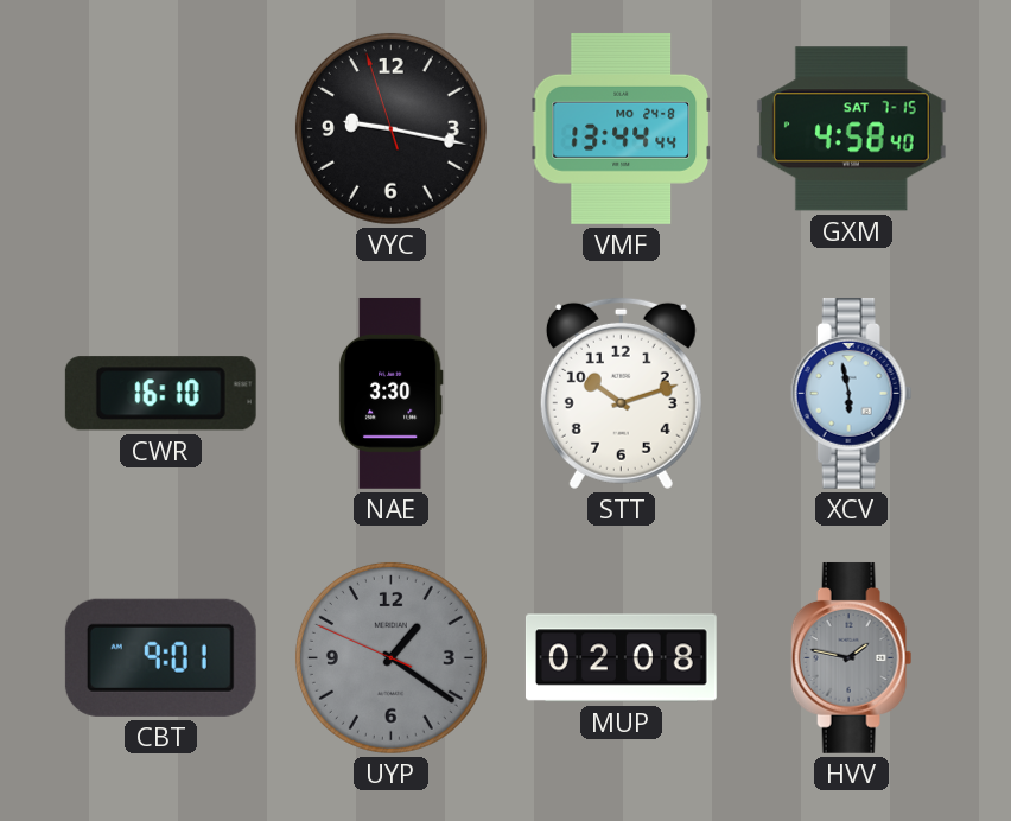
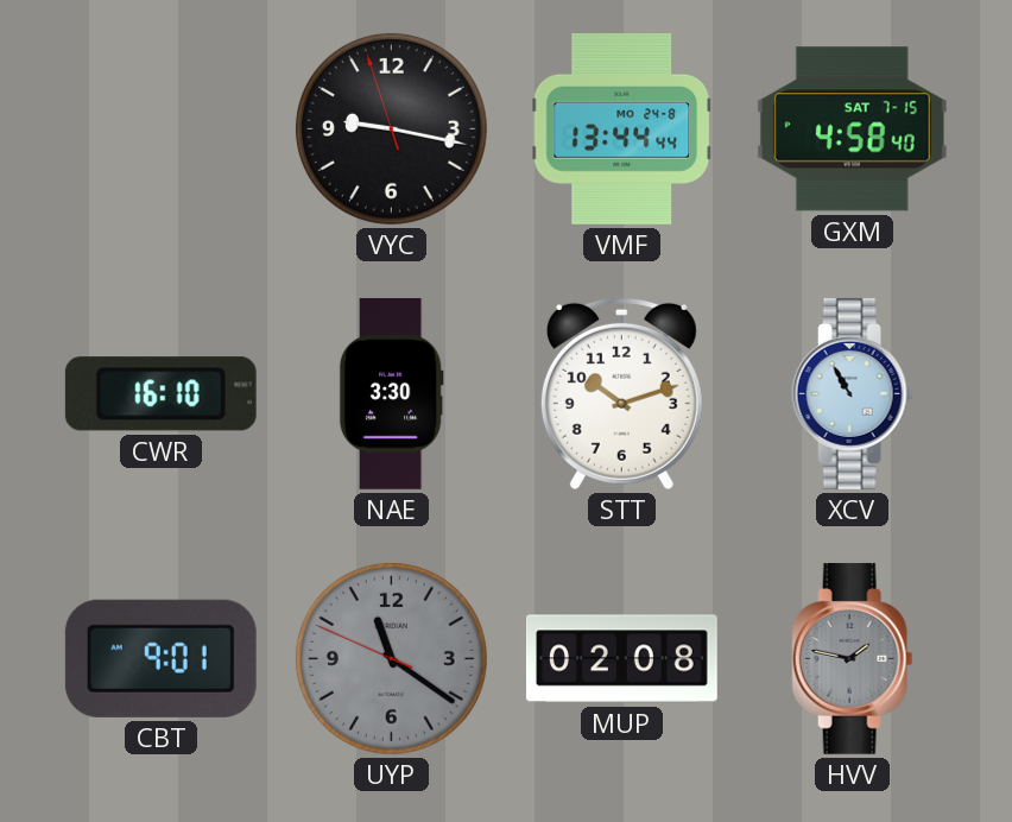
XCV: 5:58 -> 10:55
UYP: 1:20 -> 11:20
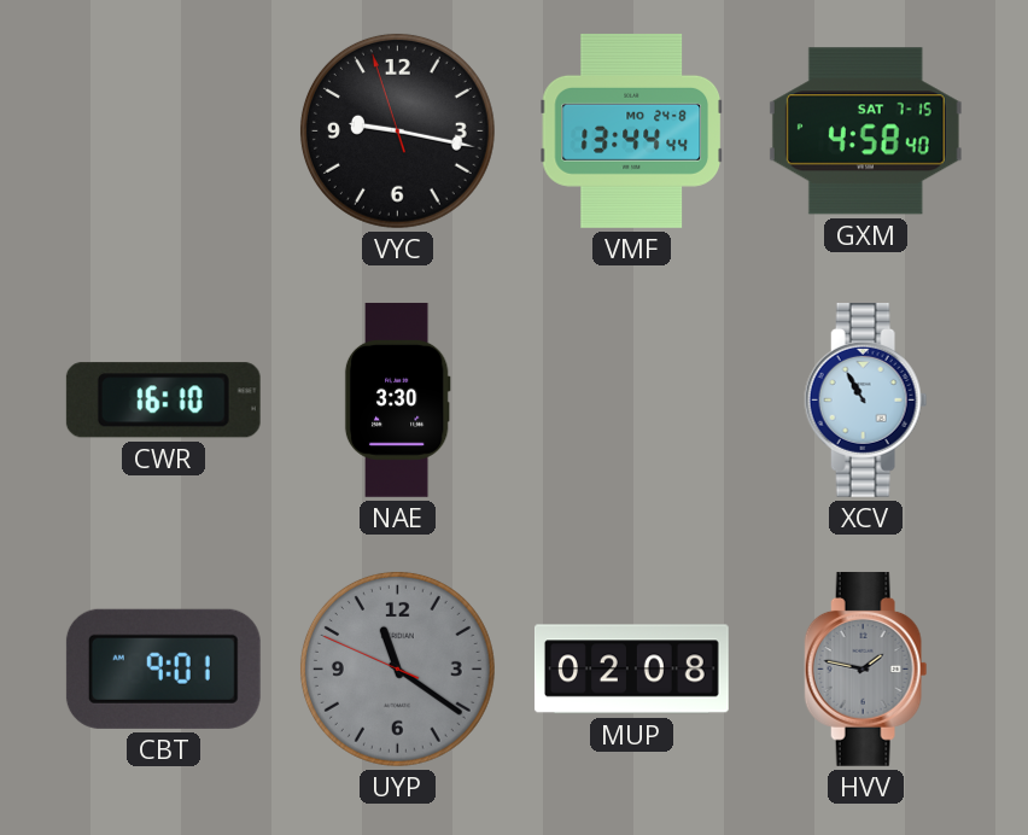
STT: 10:12 -> none
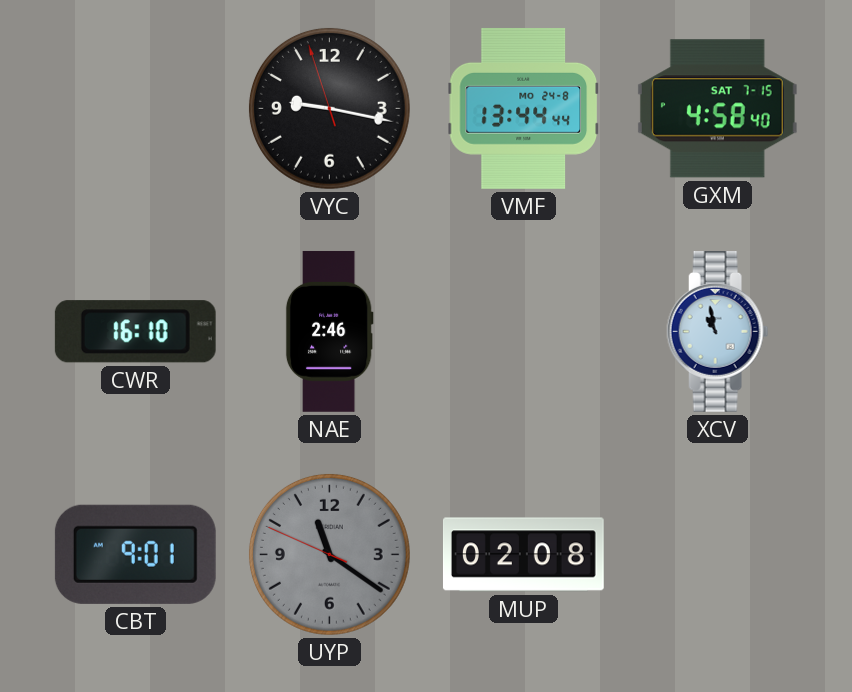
NAE: 3:30 -> 2:46
XCV: 10:55 -> 10:58
HVV: 1:47 -> none
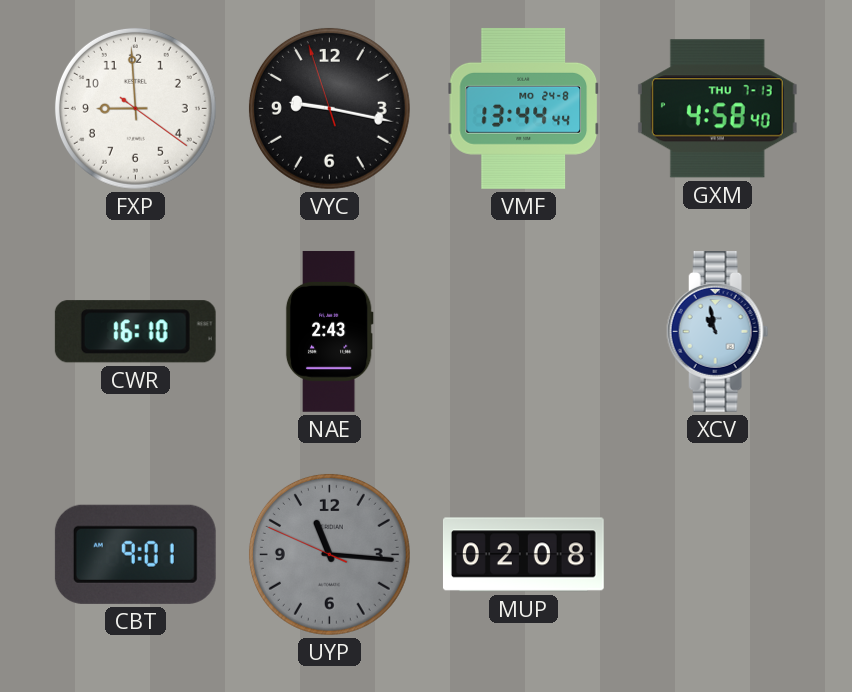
FXP: none -> 8:59
GXM date: SAT 7-15 -> THU 7-13
NAE: 2:46 -> 2:43
UYP: 11:20 -> 11:15
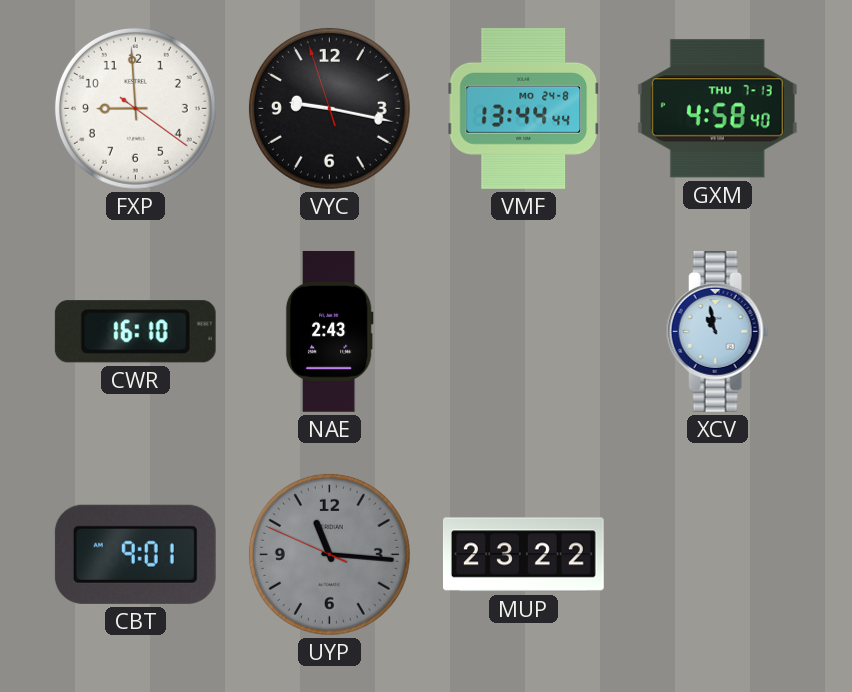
MUP: 02:08 -> 23:22
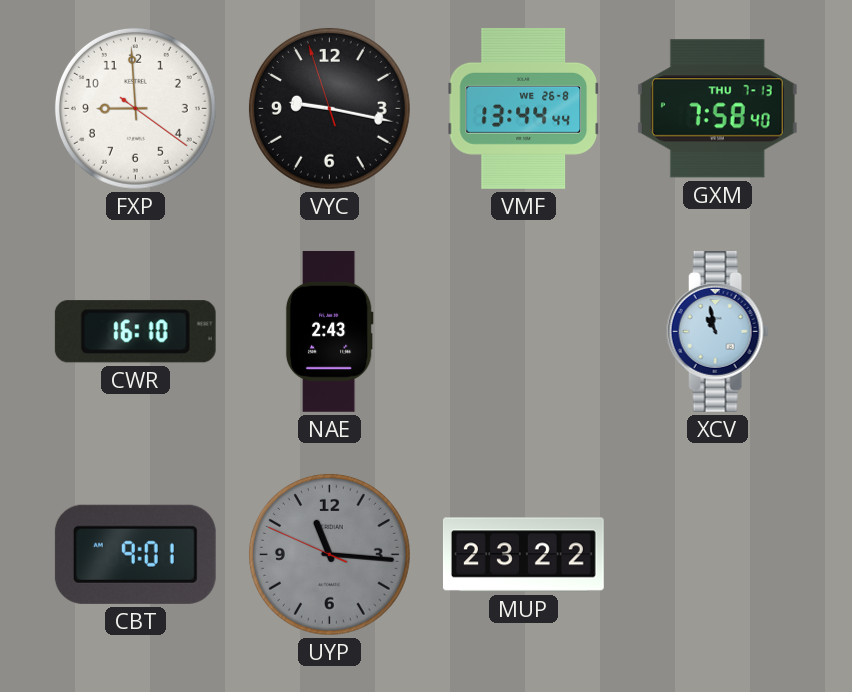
VMF date: MO 24-8 -> WE 26-8
GXM: 4:58 -> 7:58
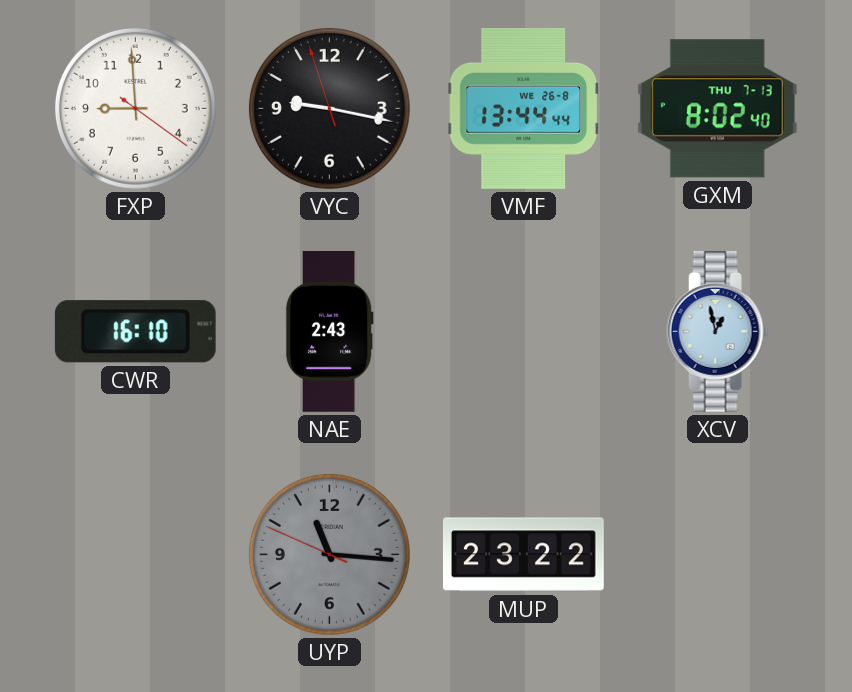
GXM: 7:58 -> 8:02
XCV: 10:58 -> 12:58
CBT: 9:01 -> none
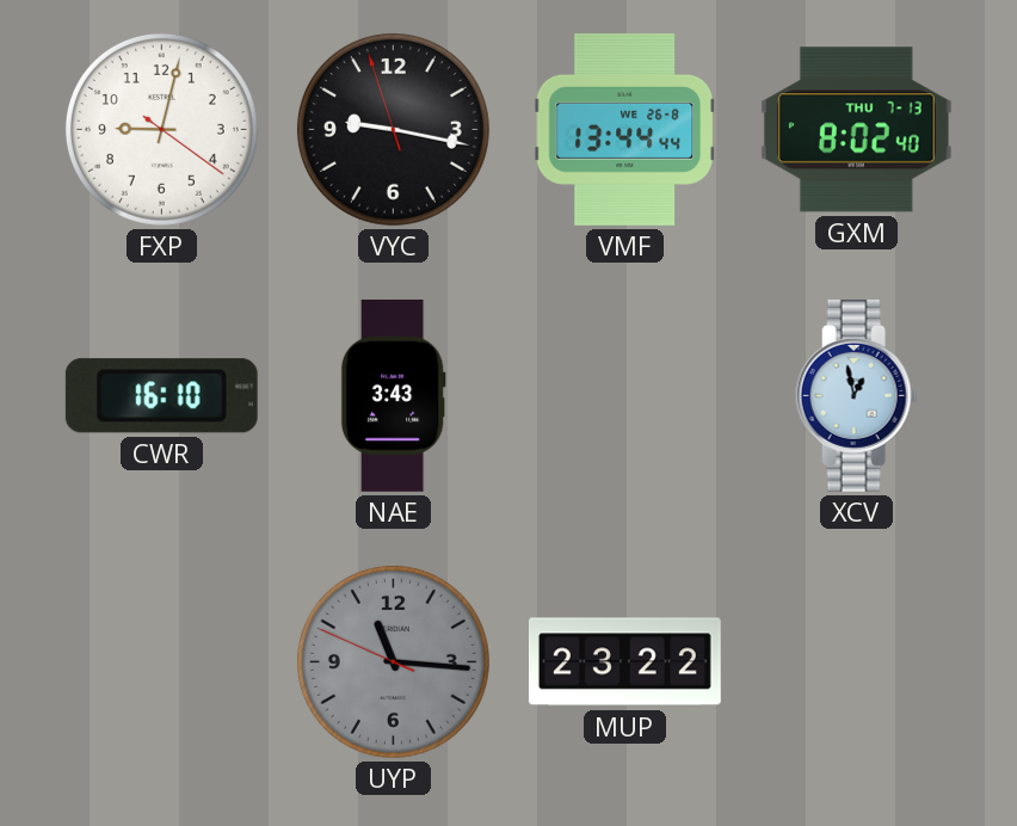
FXP: 8:59 -> 9:02
NAE: 2:43 -> 3:43
